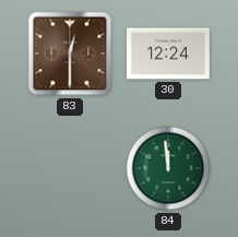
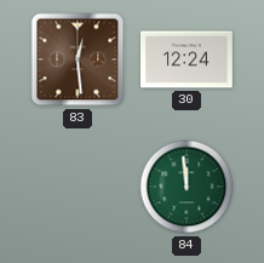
83: 12:30 -> 12:29
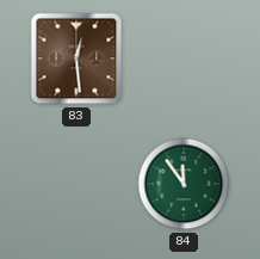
30: 12:24 -> none
84: 11:59 -> 11:54
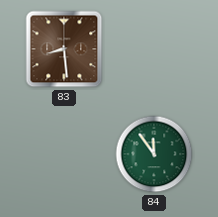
83: 12:29 -> 8:29
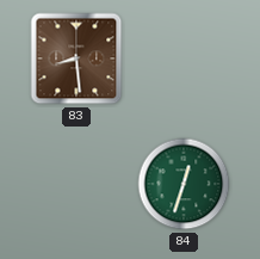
84: 11:54 -> 12:33
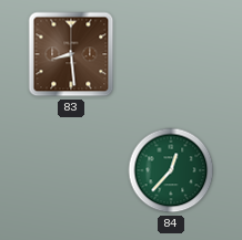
84: 12:33 -> 12:37
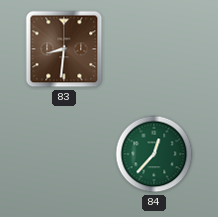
83: 8:29 -> 8:31
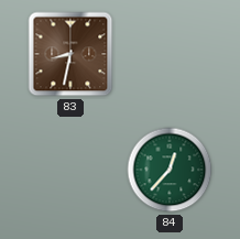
83: 8:31 -> 8:32
